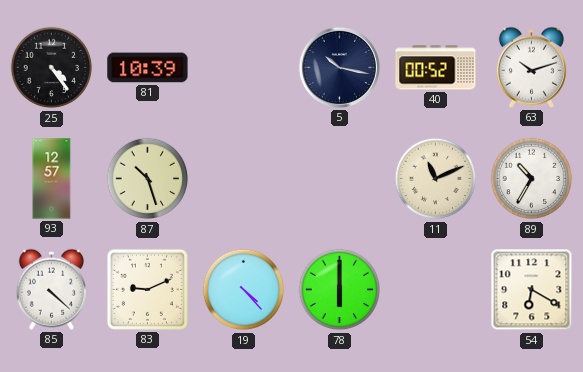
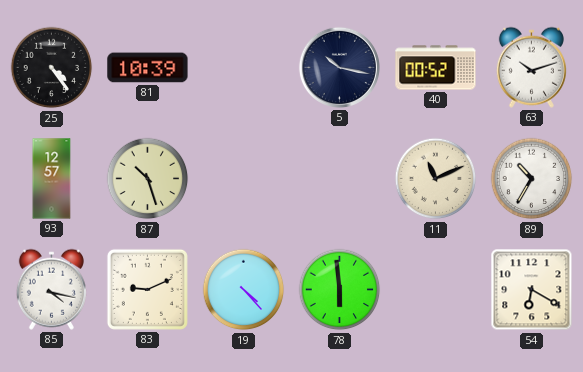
85: 4:22 -> 4:17
78: 6:00 -> 5:59
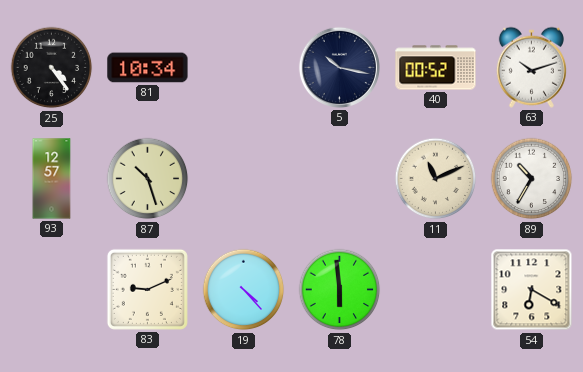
81: 10:39 -> 10:34
85: 4:17 -> none
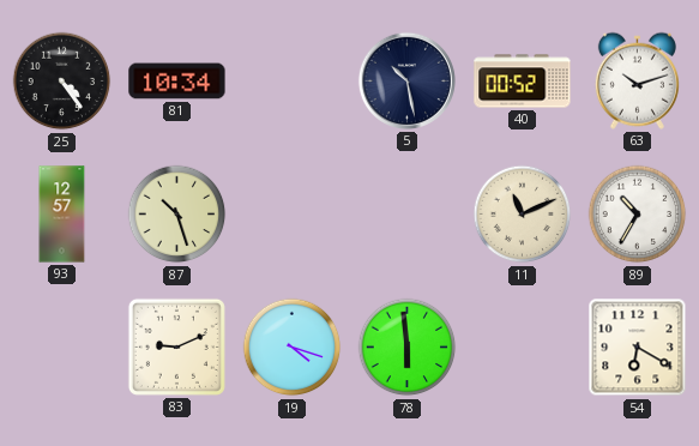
5: 10:17 -> 10:28
19: 4:23 -> 4:18
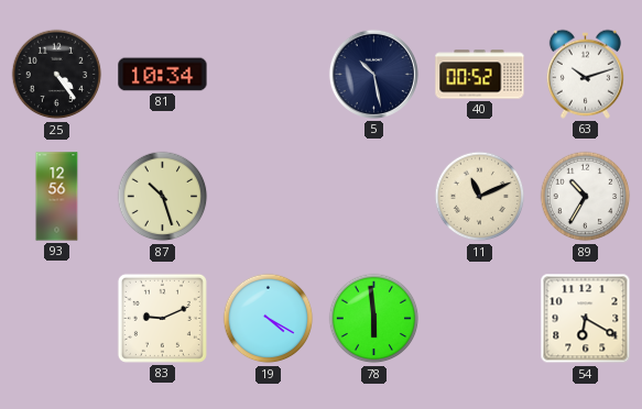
93: 12:57 -> 12:56
19: 4:18 -> 4:20
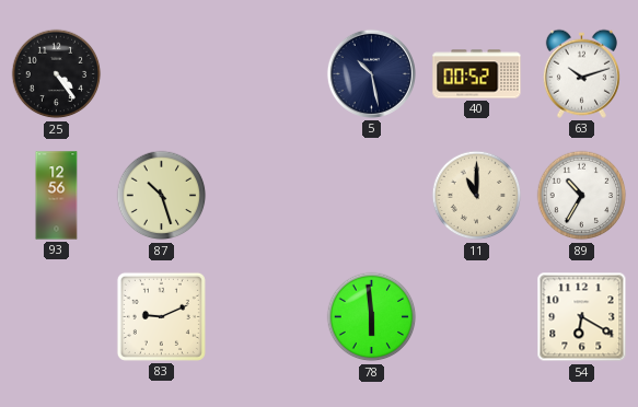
81: 10:34 -> none
11: 11:11 -> 11:00
19: 4:20 -> none
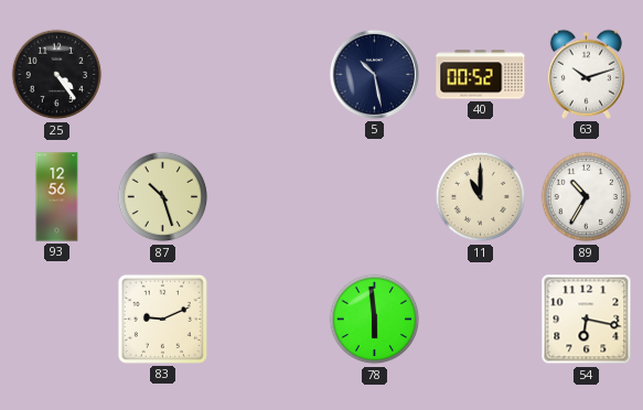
54: 6:20 -> 6:17
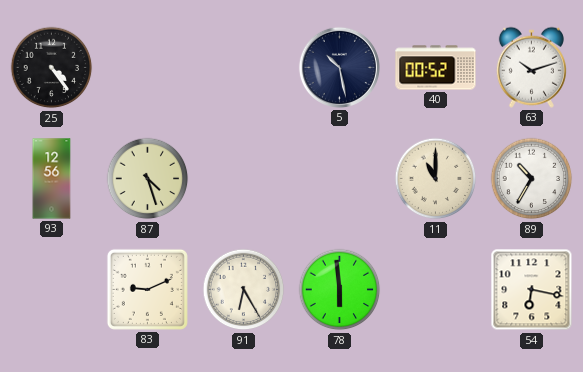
87: 10:27 -> 4:27
91: none -> 6:25
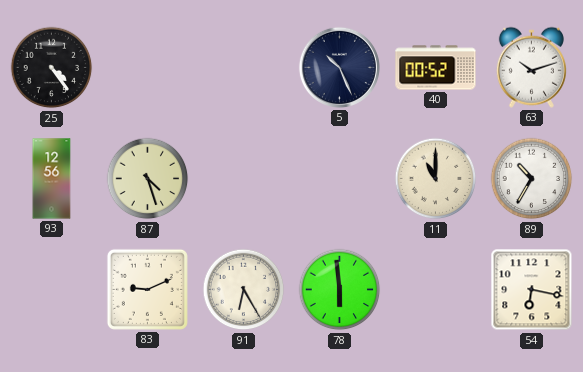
5: 10:28 -> 10:26
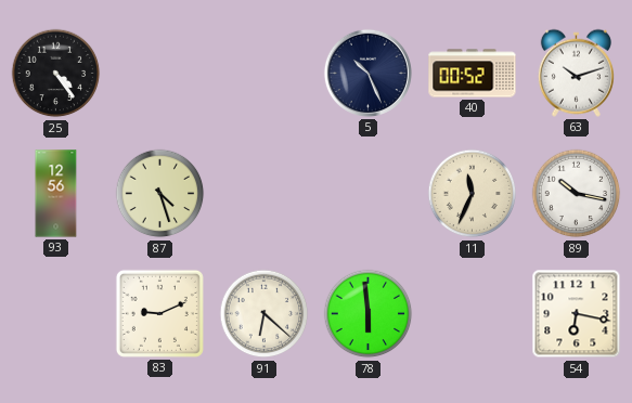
11: 11:00 -> 11:34
89: 10:35 -> 10:17
91: 6:25 -> 6:22
